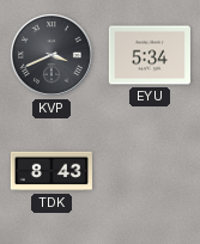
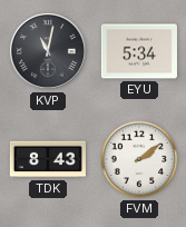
KVP: 3:41 -> 11:02
FVM: none -> 2:09
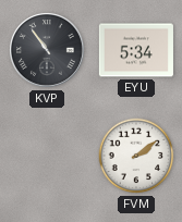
KVP: 11:02 -> 10:54
TDK: 8:43 -> none
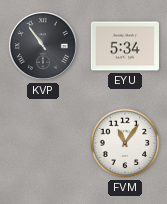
FVM: 2:09 -> 11:06
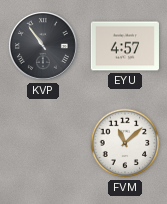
EYU: 5:34 -> 4:57
FVM: 11:06 -> 11:08
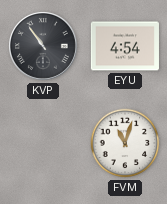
EYU: 4:57 -> 4:54
FVM: 11:08 -> 11:03
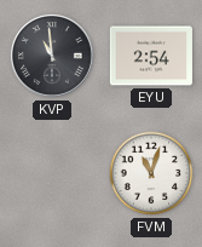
KVP: 10:54 -> 10:59
EYU: 4:54 -> 2:54
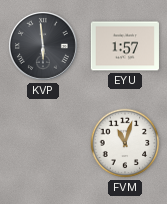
KVP: 10:59 -> 5:59
EYU: 2:54 -> 1:57
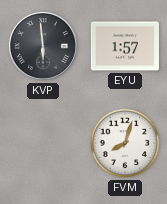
FVM: 11:03 -> 8:03
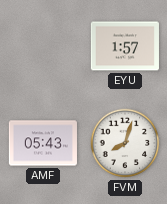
KVP: 5:59 -> none
AMF: none -> 05:43
